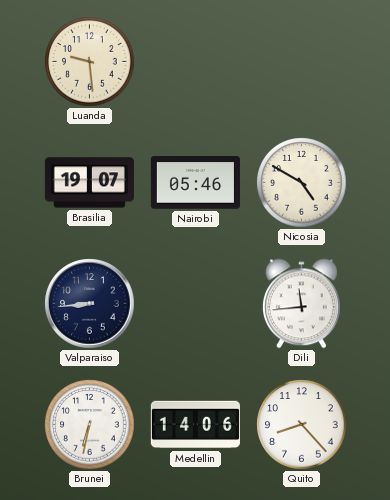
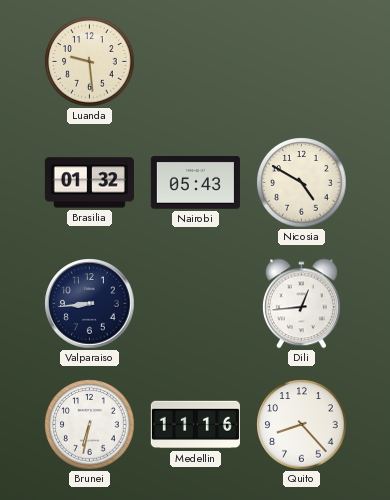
Brasilia: 19:07 -> 01:32
Nairobi: 05:46 -> 05:43
Dili: 11:44 -> 12:44
Medellin: 14:06 -> 11:16
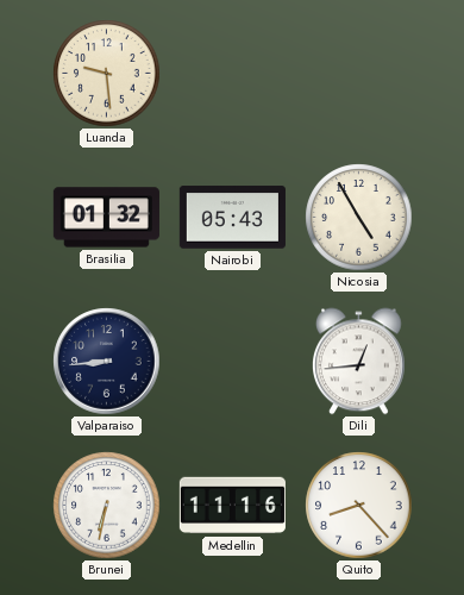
Nicosia: 4:50 -> 4:55
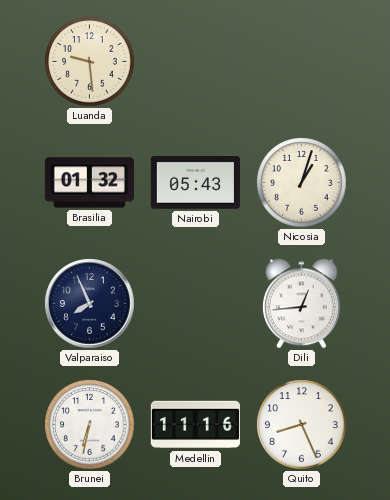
Nicosia: 4:55 -> 1:03
Valparaiso: 8:44 -> 7:56
Quito: 8:23 -> 8:26
